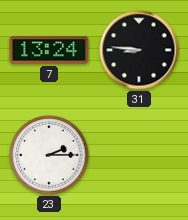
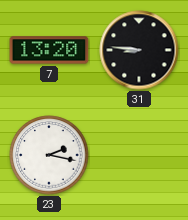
7: 13:24 -> 13:20
23: 2:15 -> 2:17
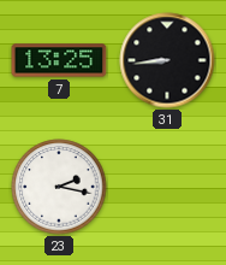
7: 13:20 -> 13:25
31: 8:46 -> 8:44
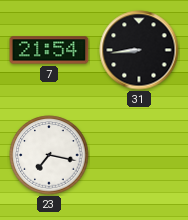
7: 13:25 -> 21:54
23: 2:17 -> 7:17
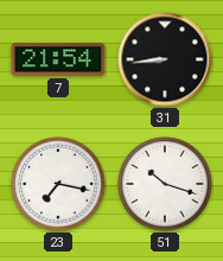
51: none -> 10:18
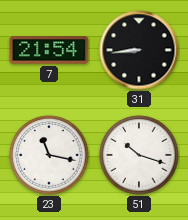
23: 7:17 -> 11:17
